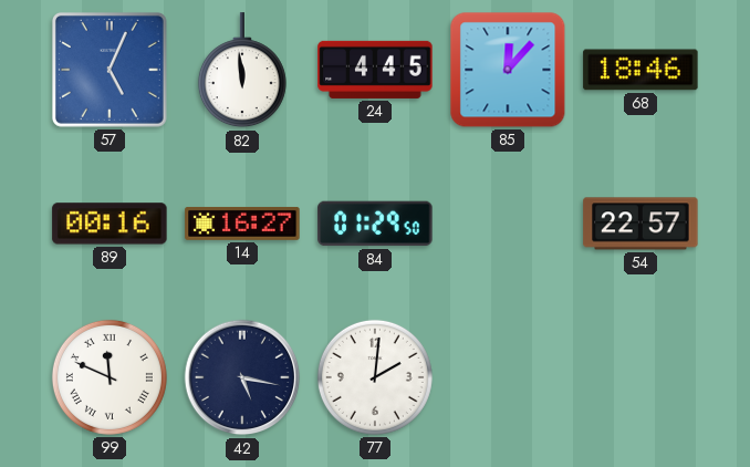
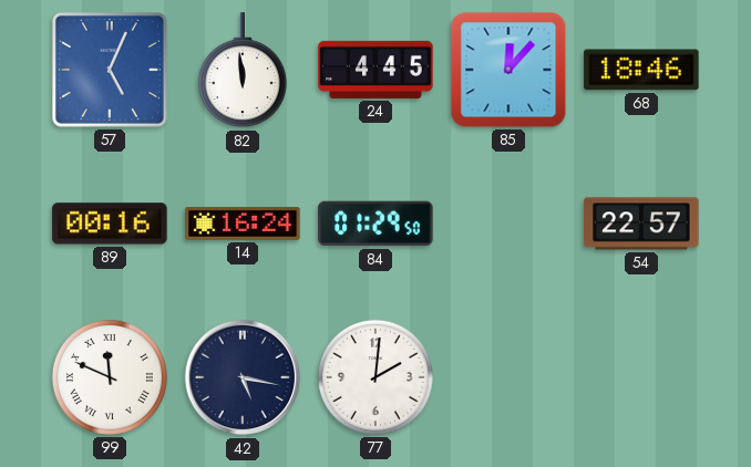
14: 16:27 -> 16:24
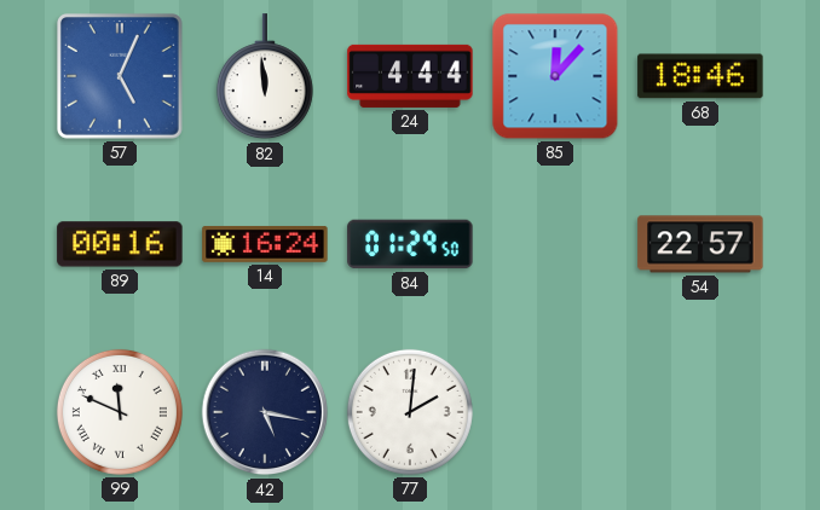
24: 4:45 -> 4:44
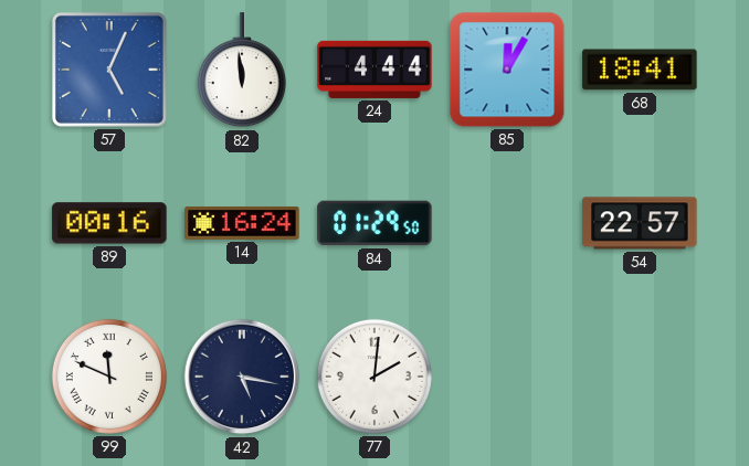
85: 12:07 -> 12:05
68: 18:46 -> 18:41
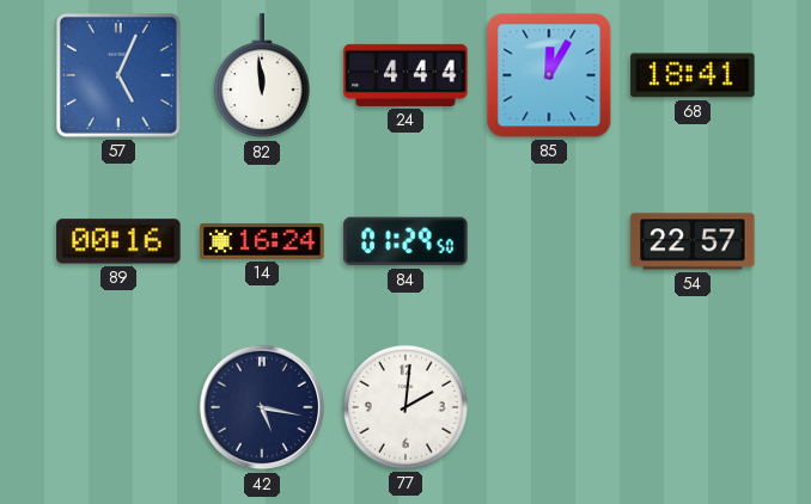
99: 11:49 -> none
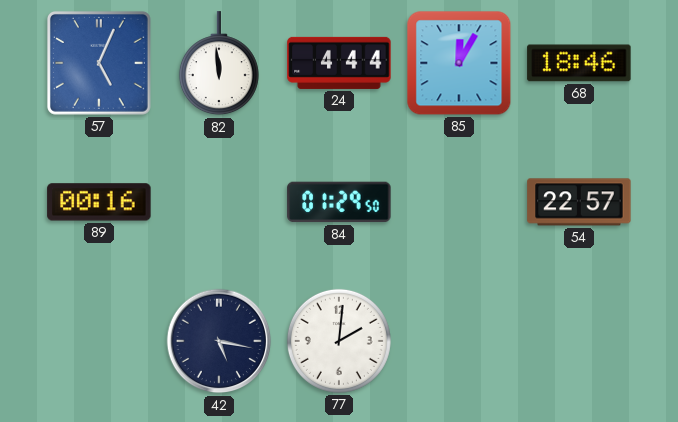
68: 18:41 -> 18:46
14: 16:24 -> none
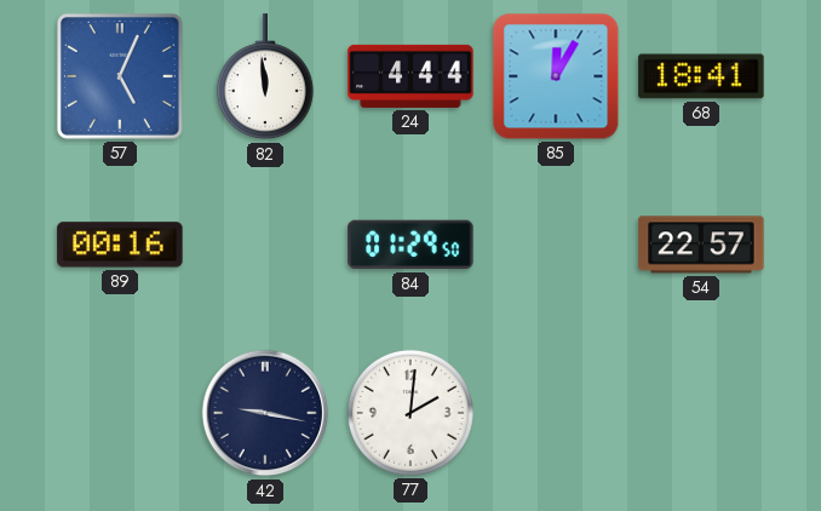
68: 18:46 -> 18:41
42: 5:17 -> 9:17
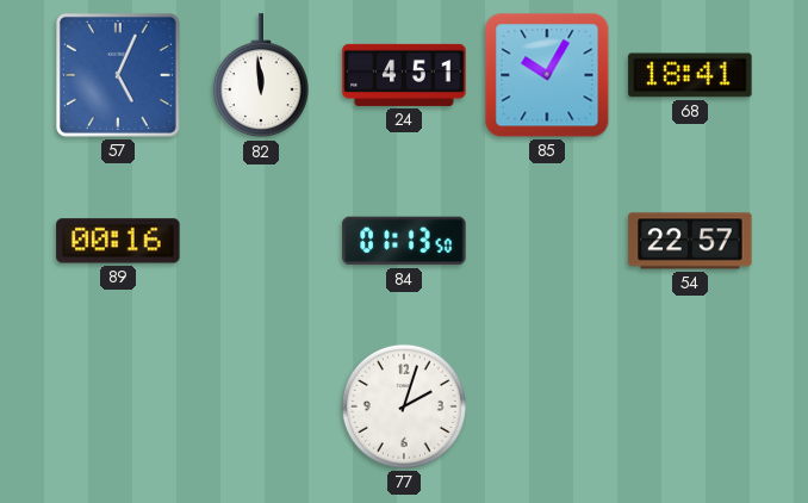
24: 4:44 -> 4:51
85: 12:05 -> 10:05
84: 01:29 -> 01:13
42: 9:17 -> none
77: 2:01 -> 2:03
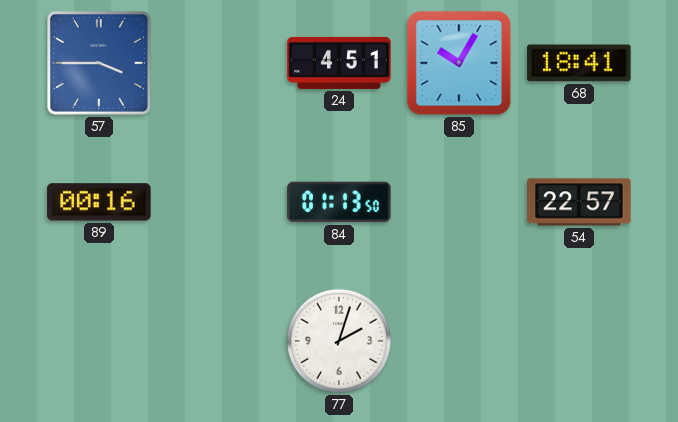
57: 5:04 -> 3:45
82: 11:59 -> none
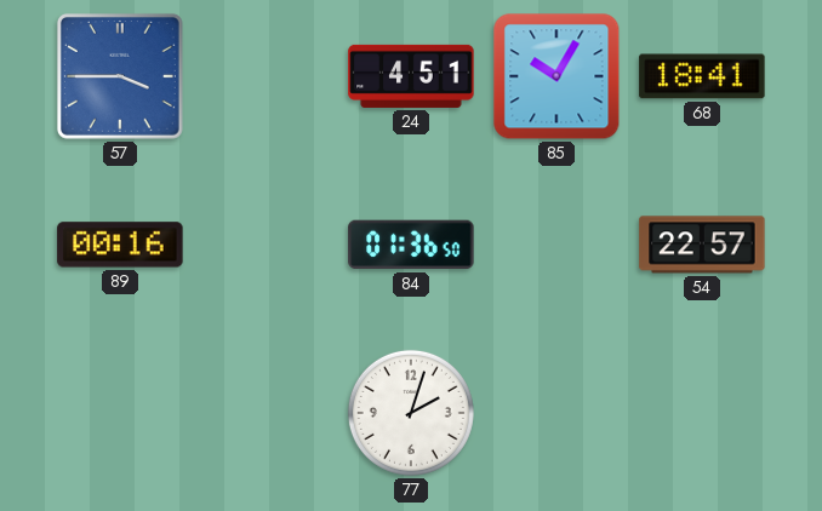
84: 01:13 -> 01:36
